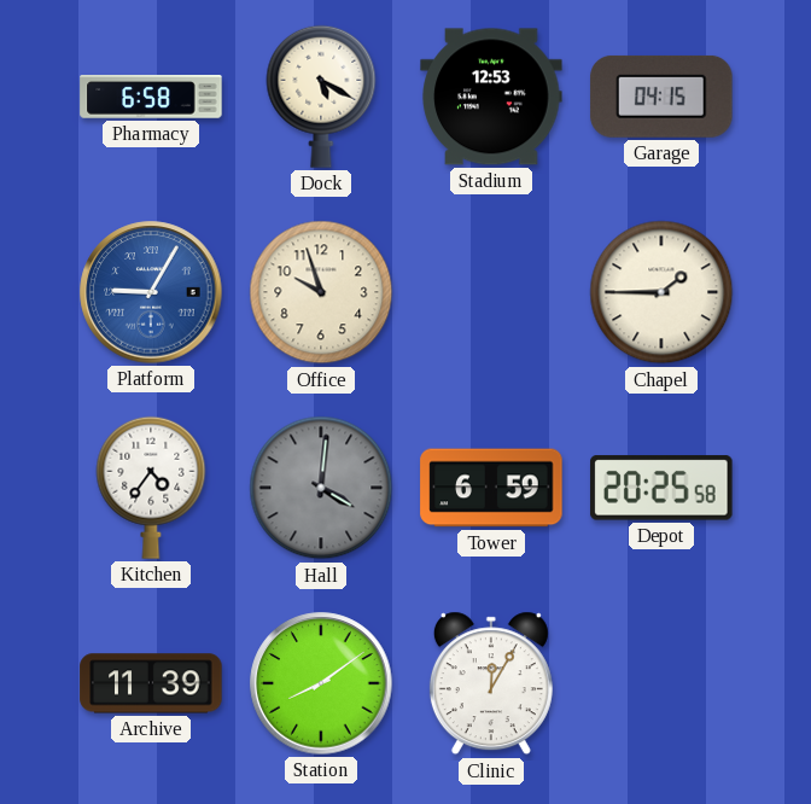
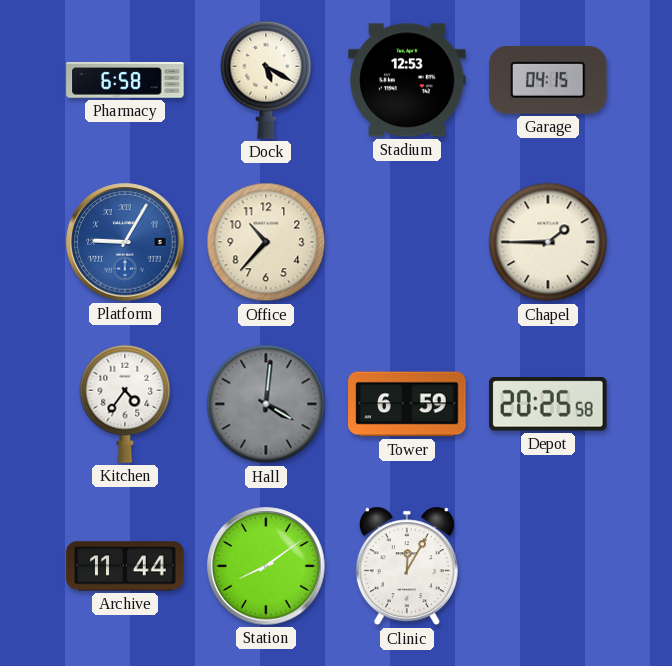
Office: 9:57 -> 10:37
Archive: 11:39 -> 11:44
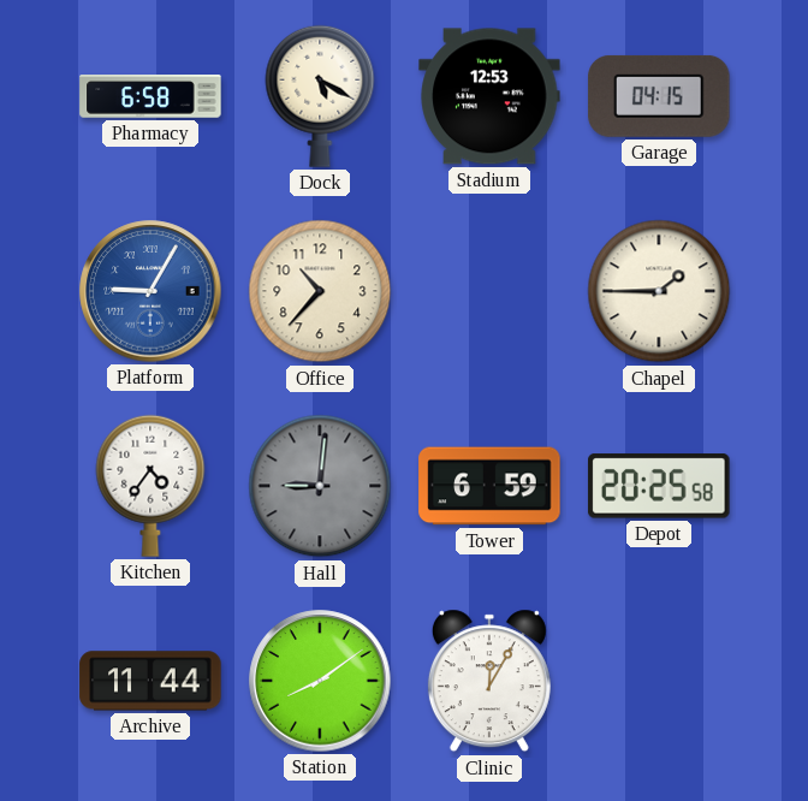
Hall: 4:01 -> 9:01
